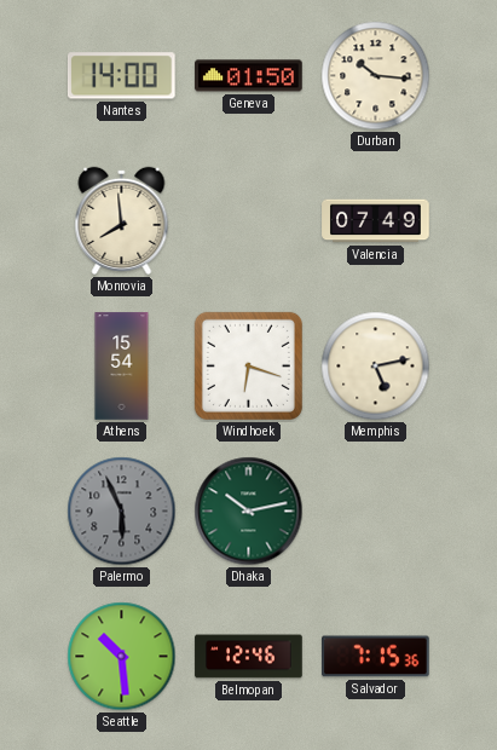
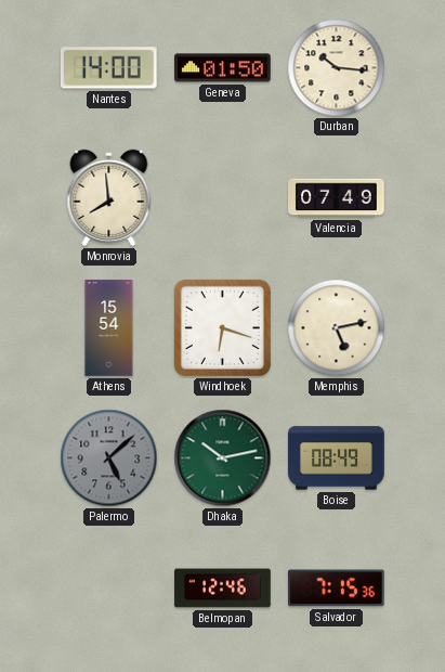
Palermo: 5:56 -> 5:08
Boise: none -> 08:49
Seattle: 10:29 -> none
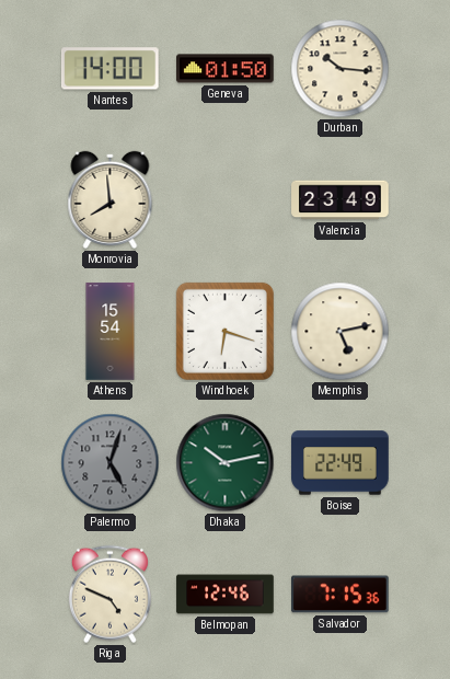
Valencia: 07:49 -> 23:49
Palermo: 5:08 -> 5:03
Boise: 08:49 -> 22:49
Riga: none -> 4:49
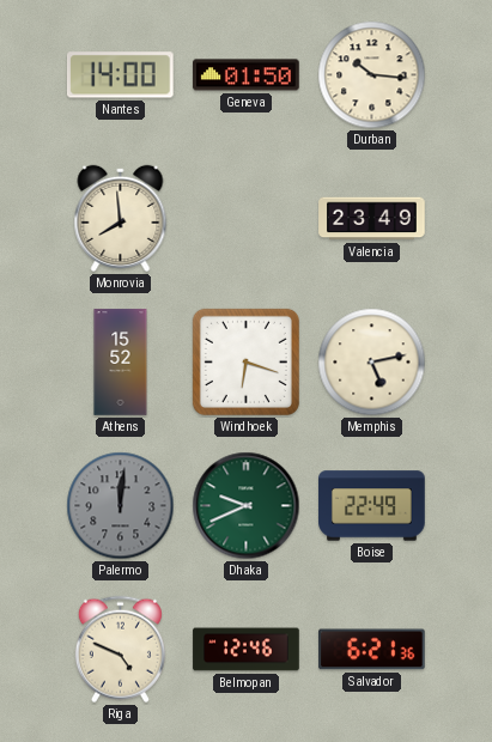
Athens: 15:54 -> 15:52
Palermo: 5:03 -> 12:01
Dhaka: 10:13 -> 9:41
Salvador: 7:15 -> 6:21
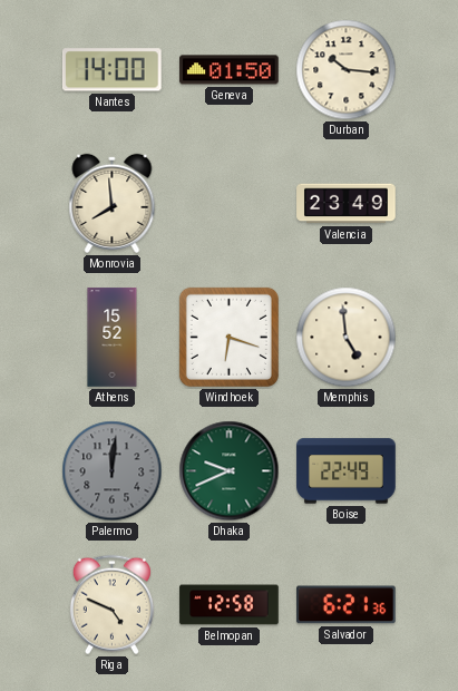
Memphis: 5:13 -> 4:59
Belmopan: 12:46 -> 12:58
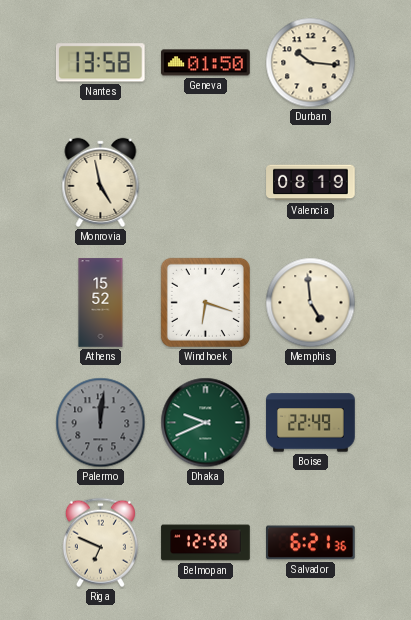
Nantes: 14:00 -> 13:58
Monrovia: 7:59 -> 4:58
Valencia: 23:49 -> 08:19
Riga: 4:49 -> 6:49
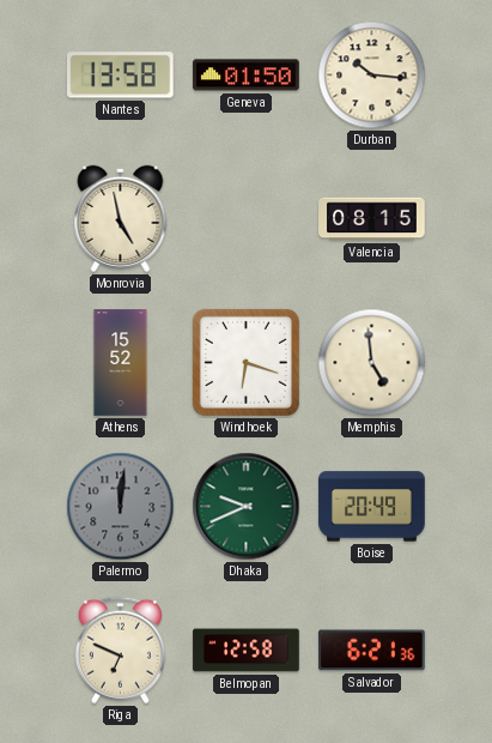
Valencia: 08:19 -> 08:15
Boise: 22:49 -> 20:49
